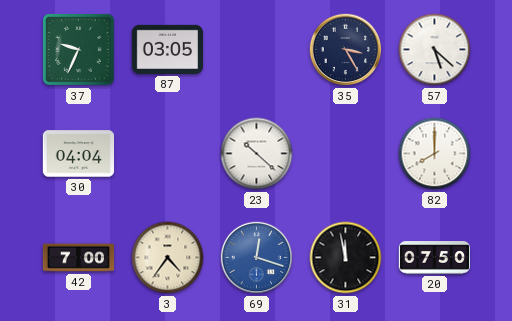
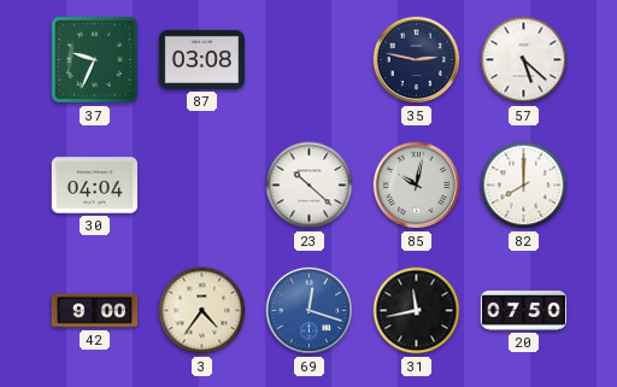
87: 03:05 -> 03:08
35: 3:25 -> 2:47
85: none -> 10:02
42: 7:00 -> 9:00
31: 11:58 -> 11:43
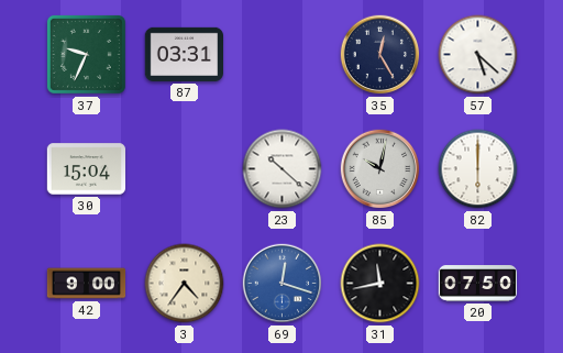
87: 03:08 -> 03:31
35: 2:47 -> 12:25
30: 04:04 -> 15:04
82: 8:00 -> 6:00
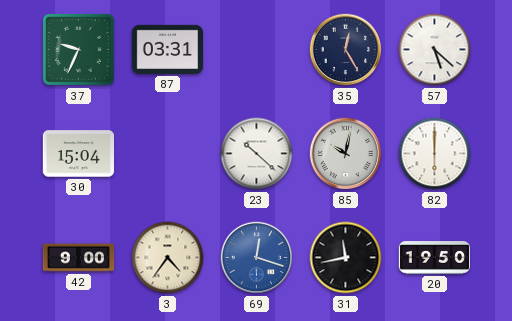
20: 07:50 -> 19:50
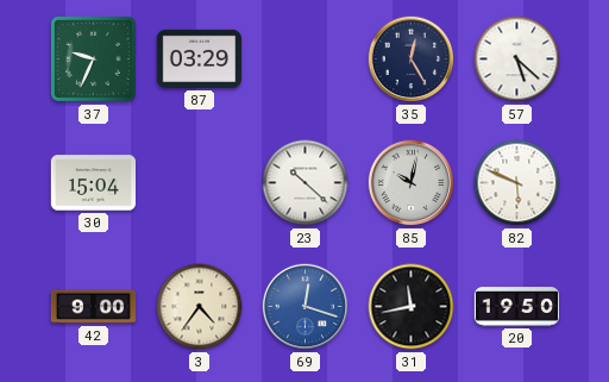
87: 03:31 -> 03:29
82: 6:00 -> 5:49
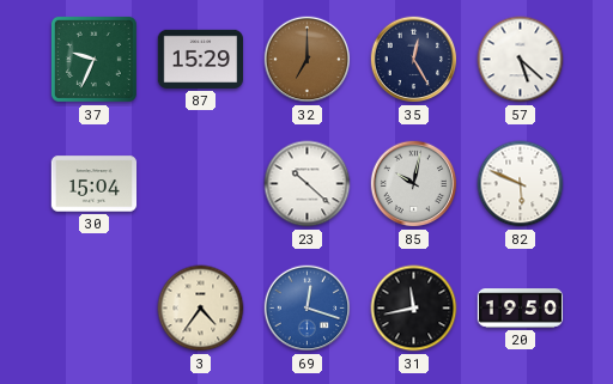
87: 03:29 -> 15:29
32: none -> 7:00
42: 9:00 -> none
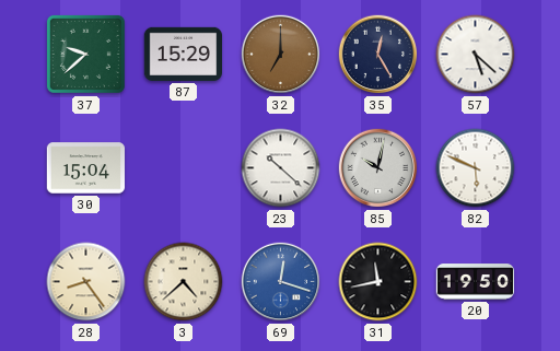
37: 9:34 -> 9:38
28: none -> 8:24
3: 4:36 -> 4:38
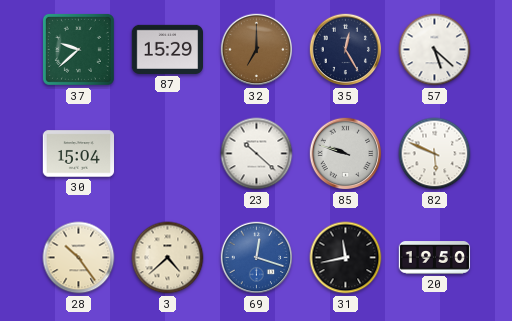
85: 10:02 -> 9:48
28: 8:24 -> 10:24
